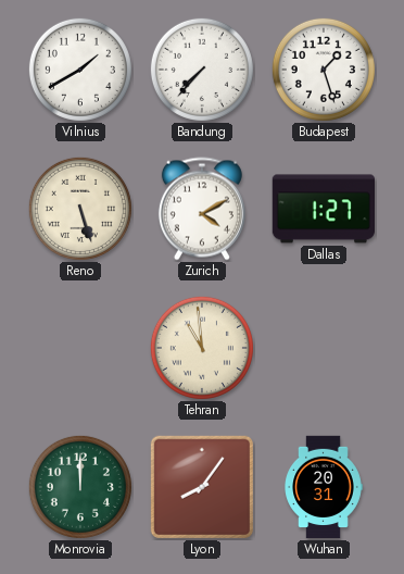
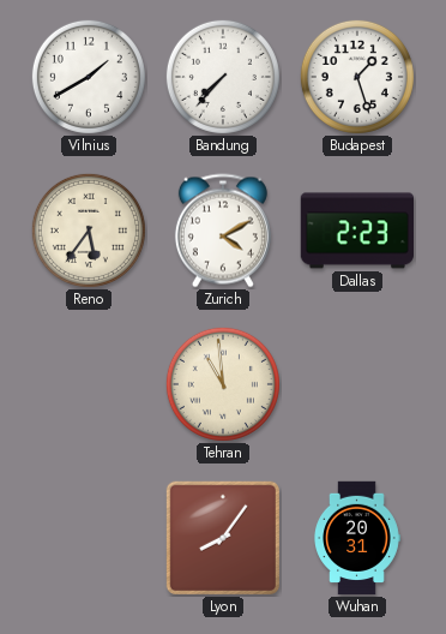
Reno: 5:27 -> 5:36
Dallas: 1:27 -> 2:23
Monrovia: 12:00 -> none
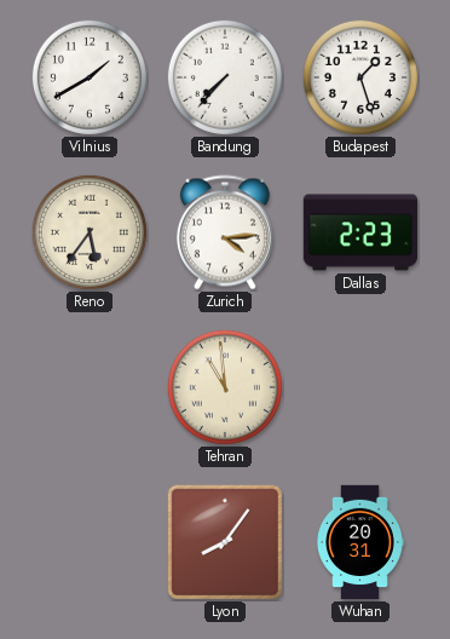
Zurich: 4:10 -> 4:14
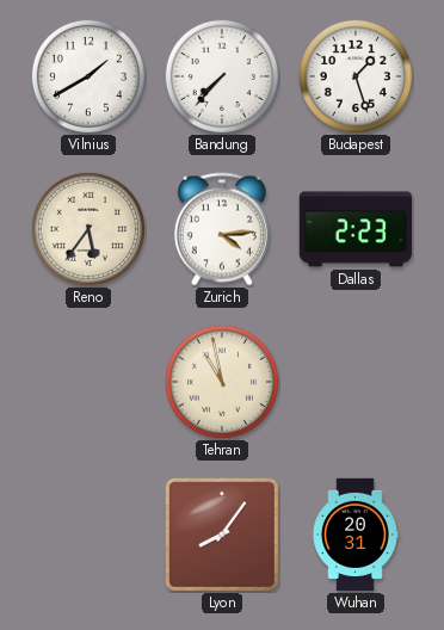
Tehran: 10:59 -> 10:58
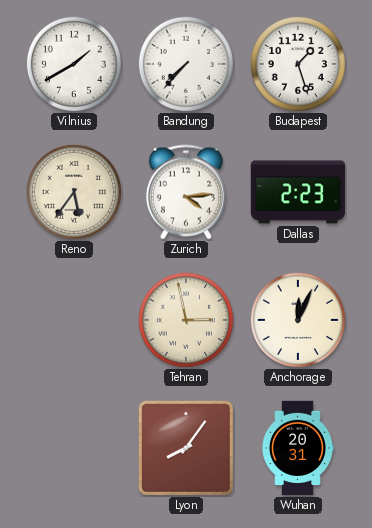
Tehran: 10:58 -> 2:58
Anchorage: none -> 12:04
